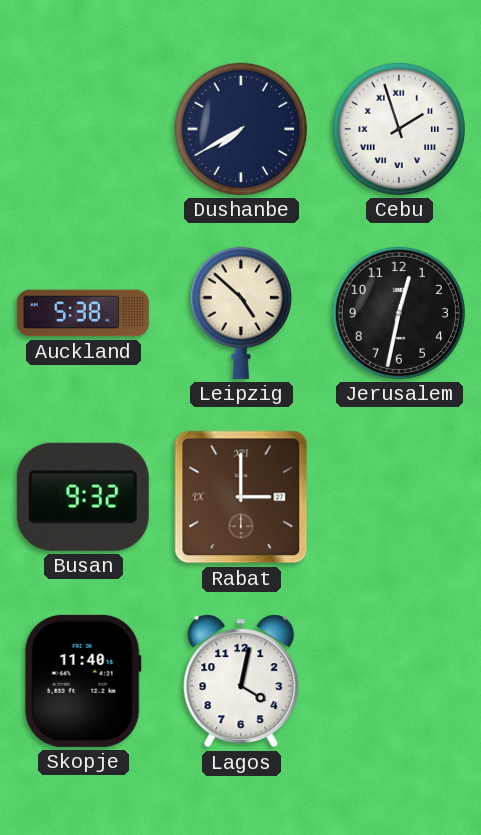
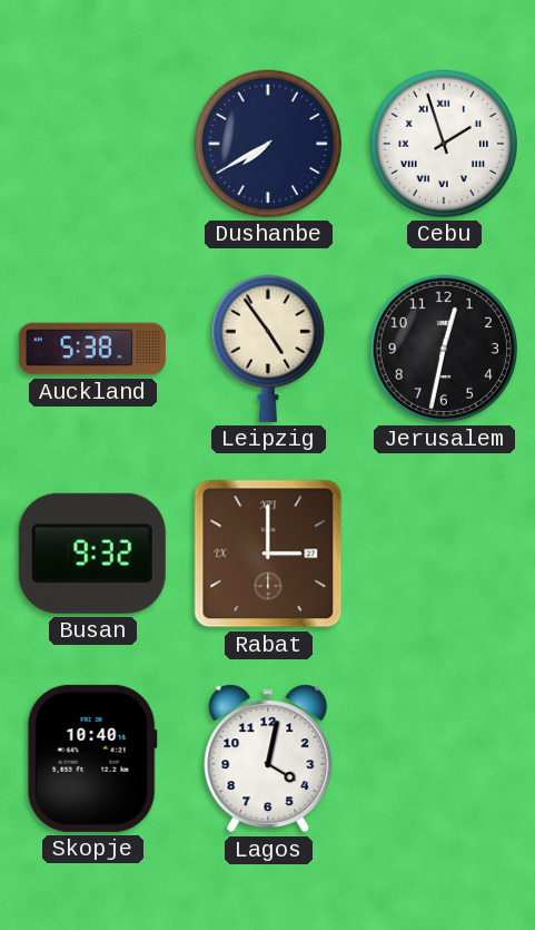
Leipzig: 4:52 -> 4:54
Skopje: 11:40 -> 10:40
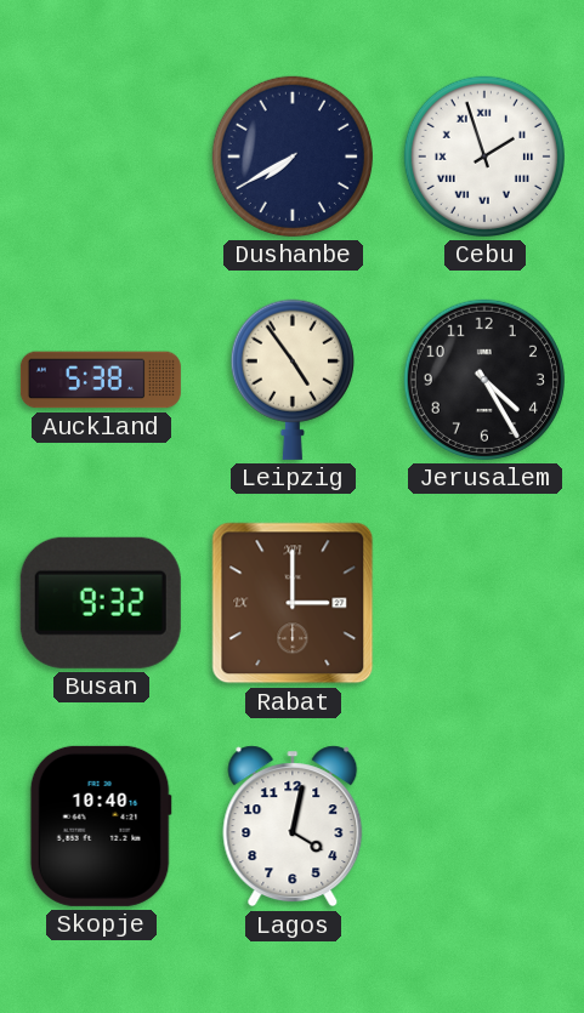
Jerusalem: 12:32 -> 4:25
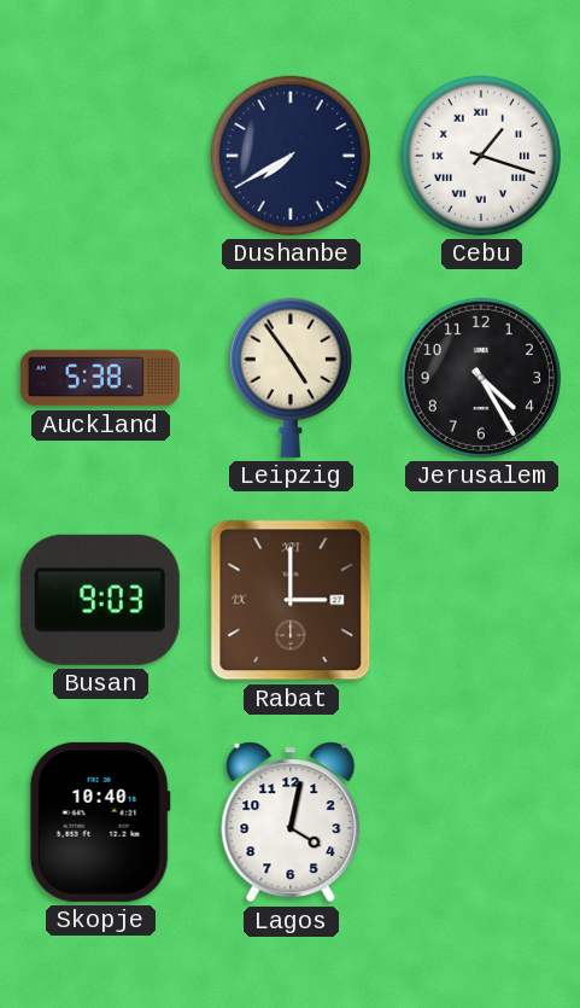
Cebu: 1:57 -> 1:18
Busan: 9:32 -> 9:03
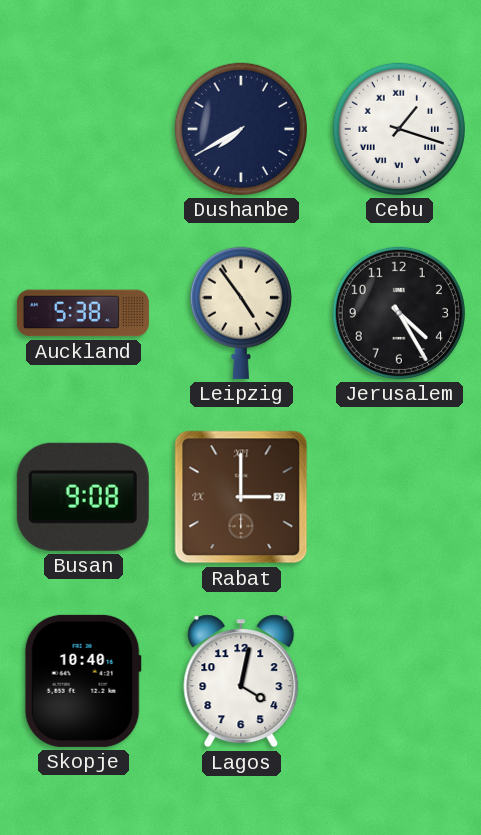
Busan: 9:03 -> 9:08
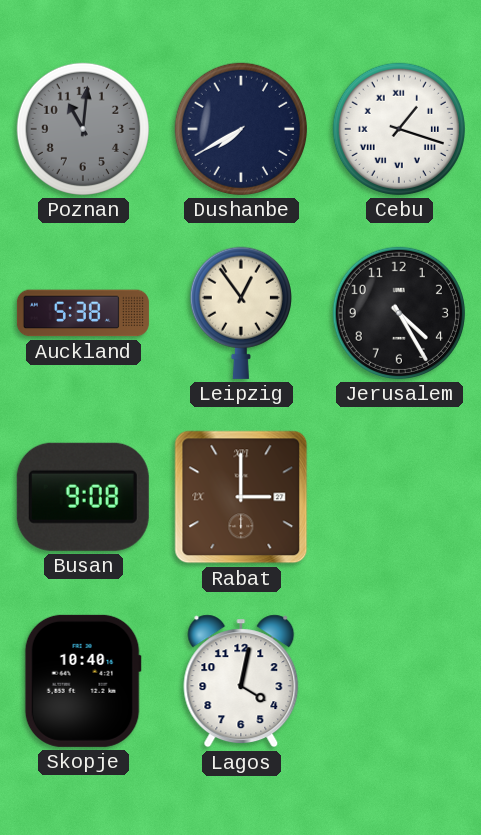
Poznan: none -> 11:01
Leipzig: 4:54 -> 12:54
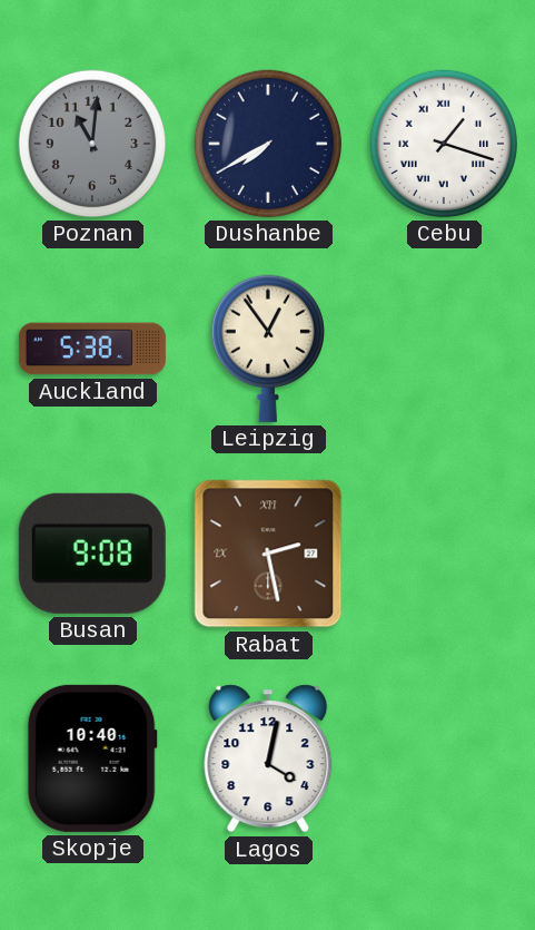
Jerusalem: 4:25 -> none
Rabat: 3:00 -> 2:28
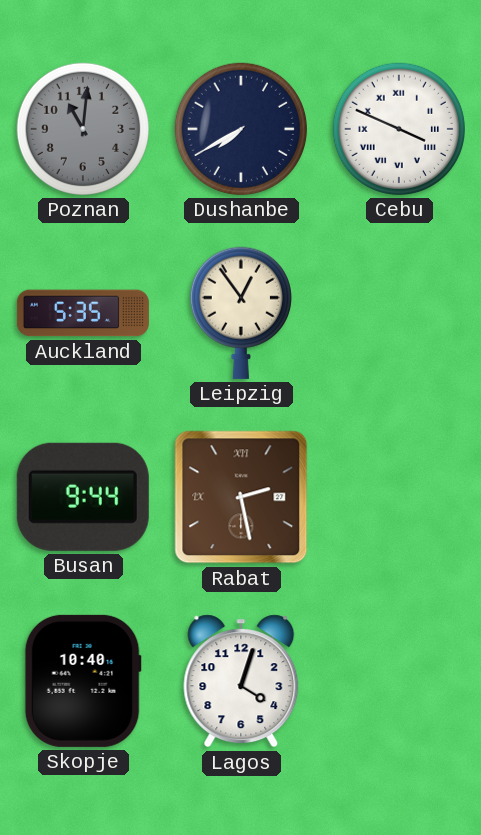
Cebu: 1:18 -> 3:49
Auckland: 5:38 -> 5:35
Busan: 9:08 -> 9:44
Lagos: 4:02 -> 4:03
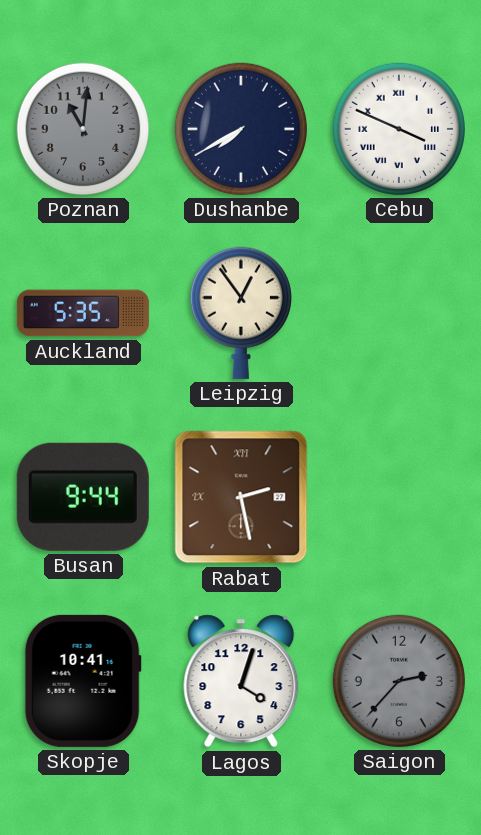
Skopje: 10:40 -> 10:41
Saigon: none -> 2:37
